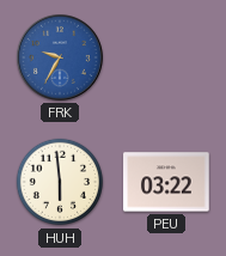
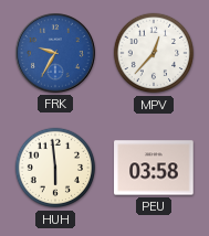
MPV: none -> 12:37
PEU: 03:22 -> 03:58
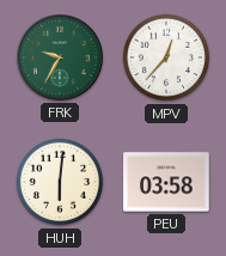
FRK dial: blue -> green
HUH: 5:59 -> 6:01
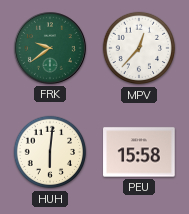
FRK: 9:35 -> 9:39
PEU: 03:58 -> 15:58
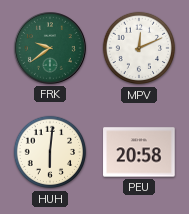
MPV: 12:37 -> 12:11
PEU: 15:58 -> 20:58
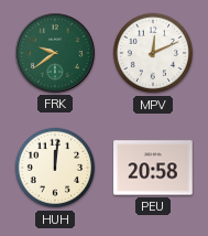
HUH: 6:01 -> 12:01
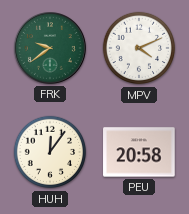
MPV: 12:11 -> 4:11
HUH: 12:01 -> 12:06
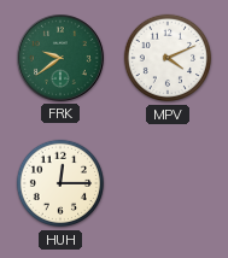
HUH: 12:06 -> 12:15
PEU: 20:58 -> none
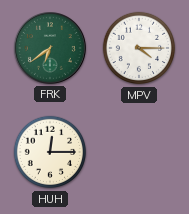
FRK: 9:39 -> 6:39
MPV: 4:11 -> 4:15
